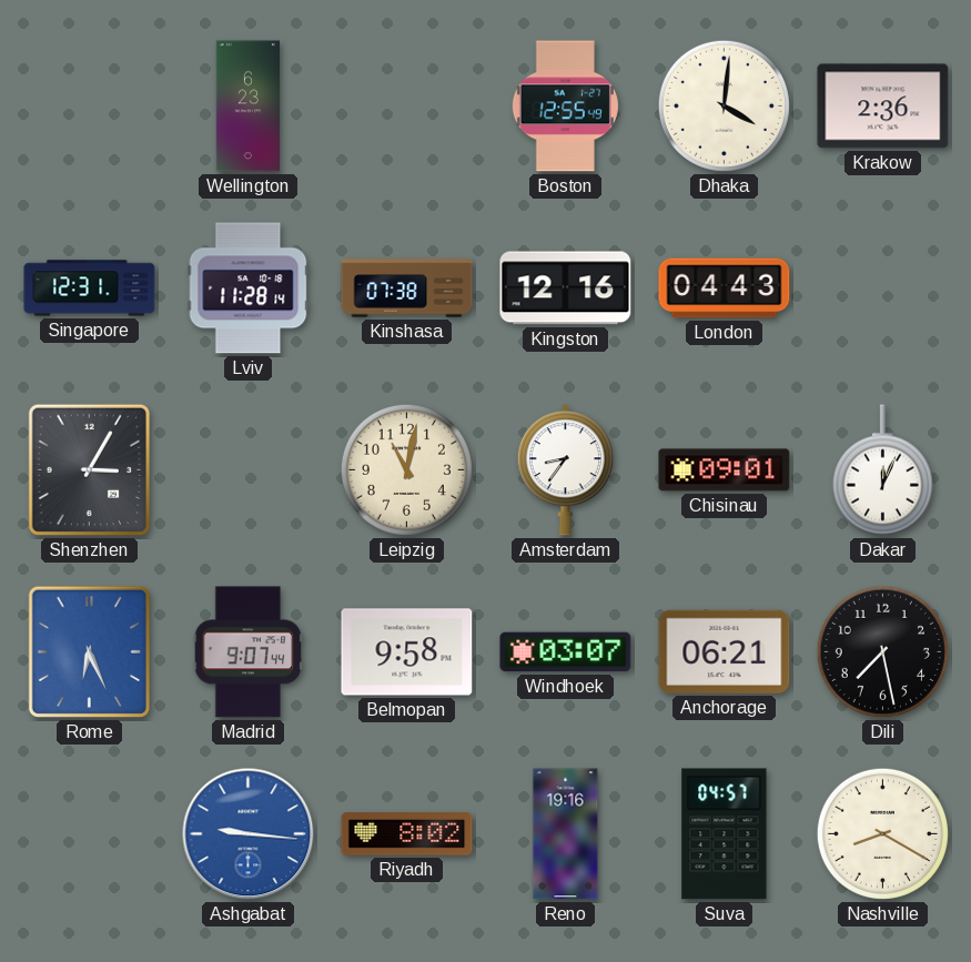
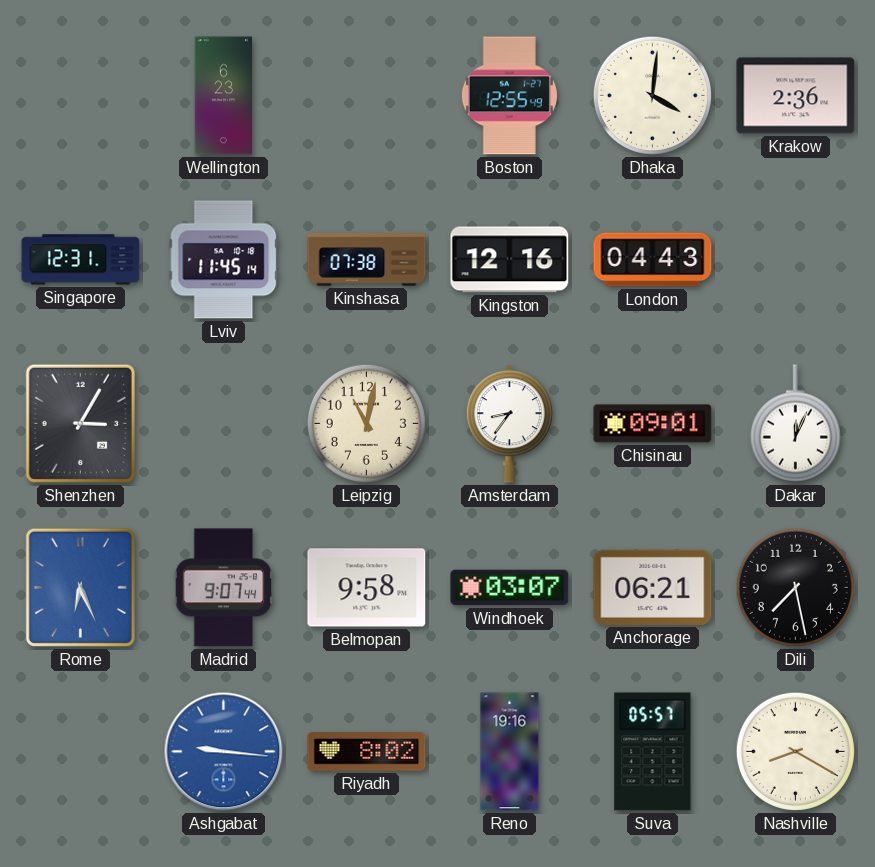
Lviv: 11:28 -> 11:45
Suva: 04:57 -> 05:57
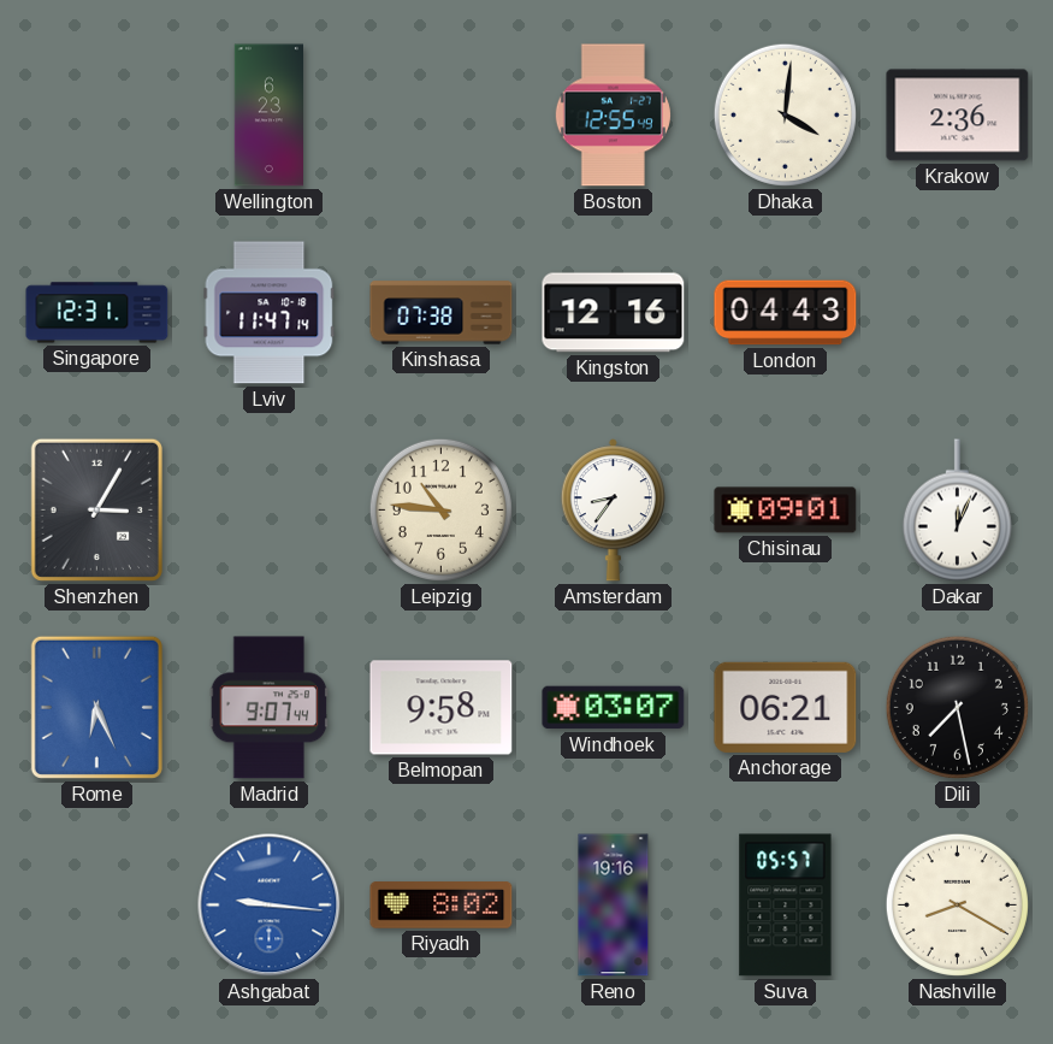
Lviv: 11:45 -> 11:47
Leipzig: 11:02 -> 10:46
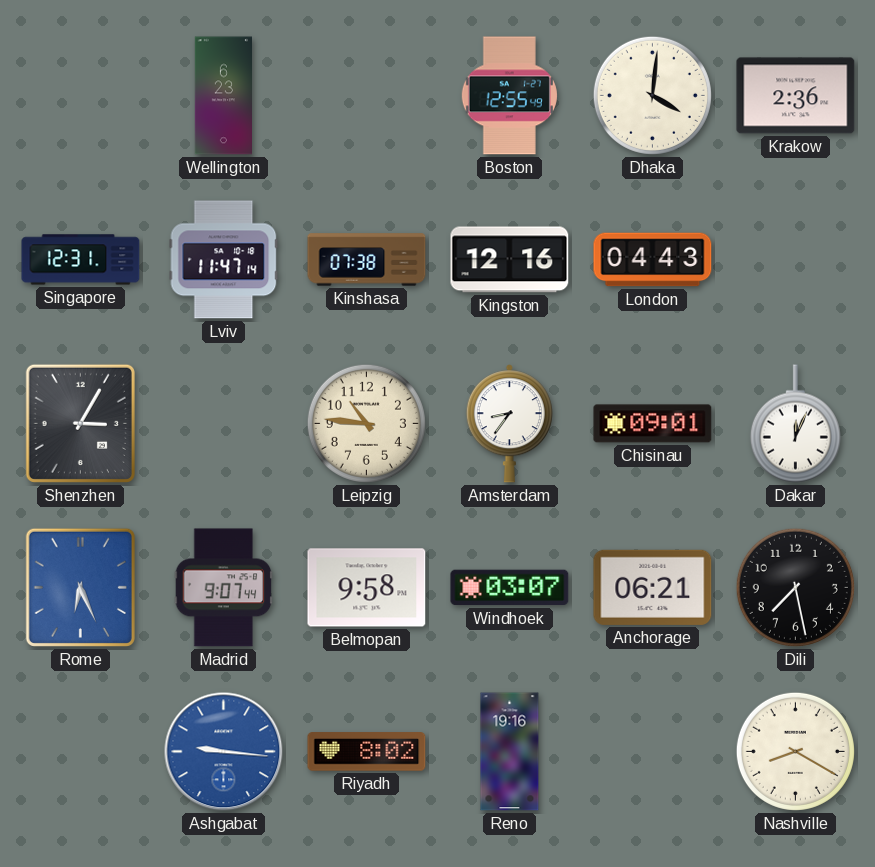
Suva: 05:57 -> none
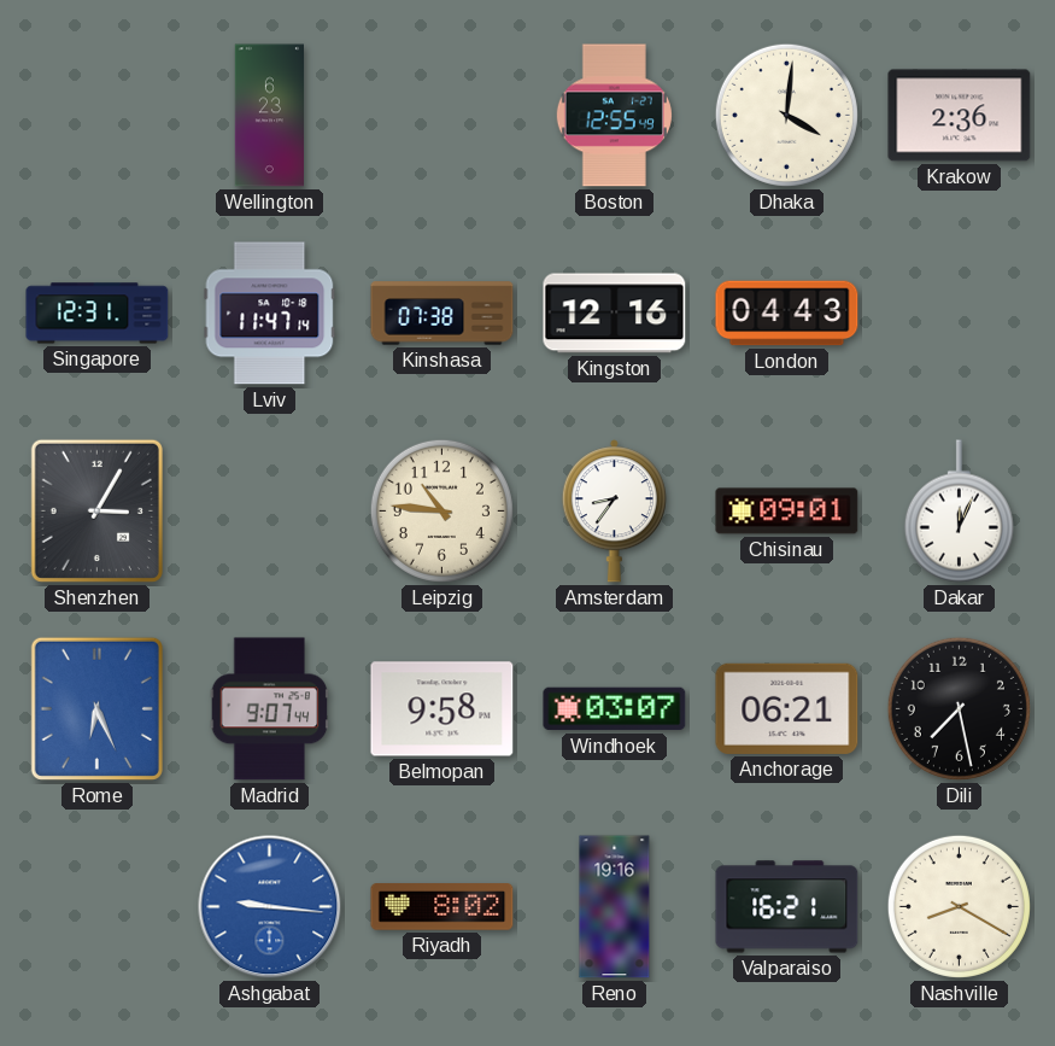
Valparaiso: none -> 16:21
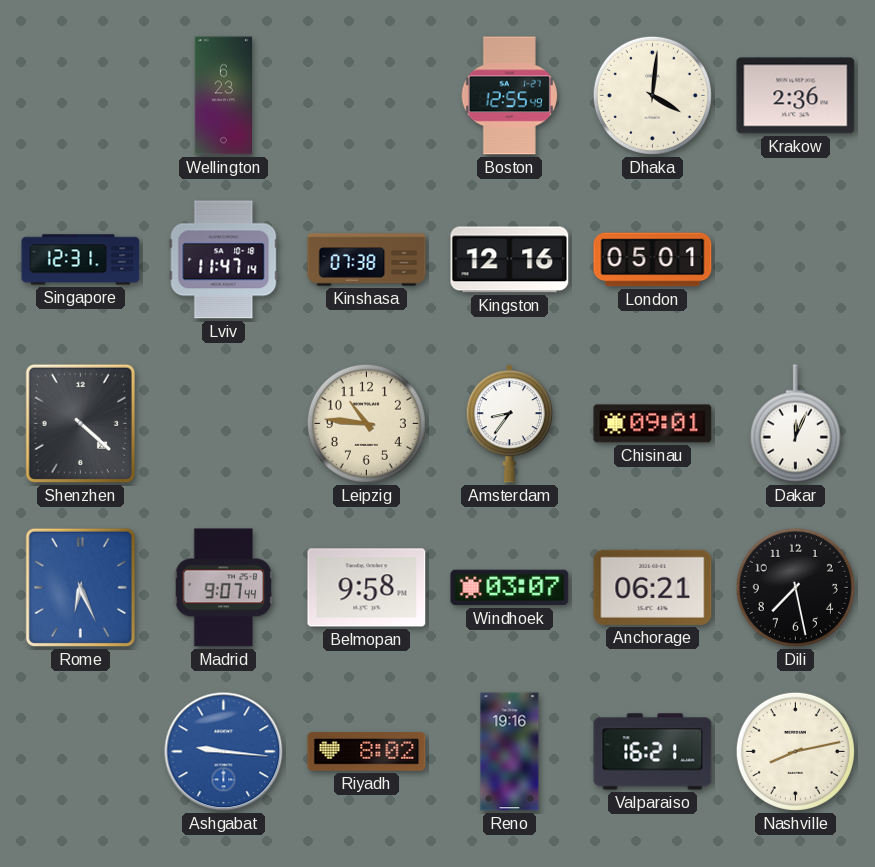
London: 04:43 -> 05:01
Shenzhen: 3:05 -> 4:22
Nashville: 8:20 -> 8:13
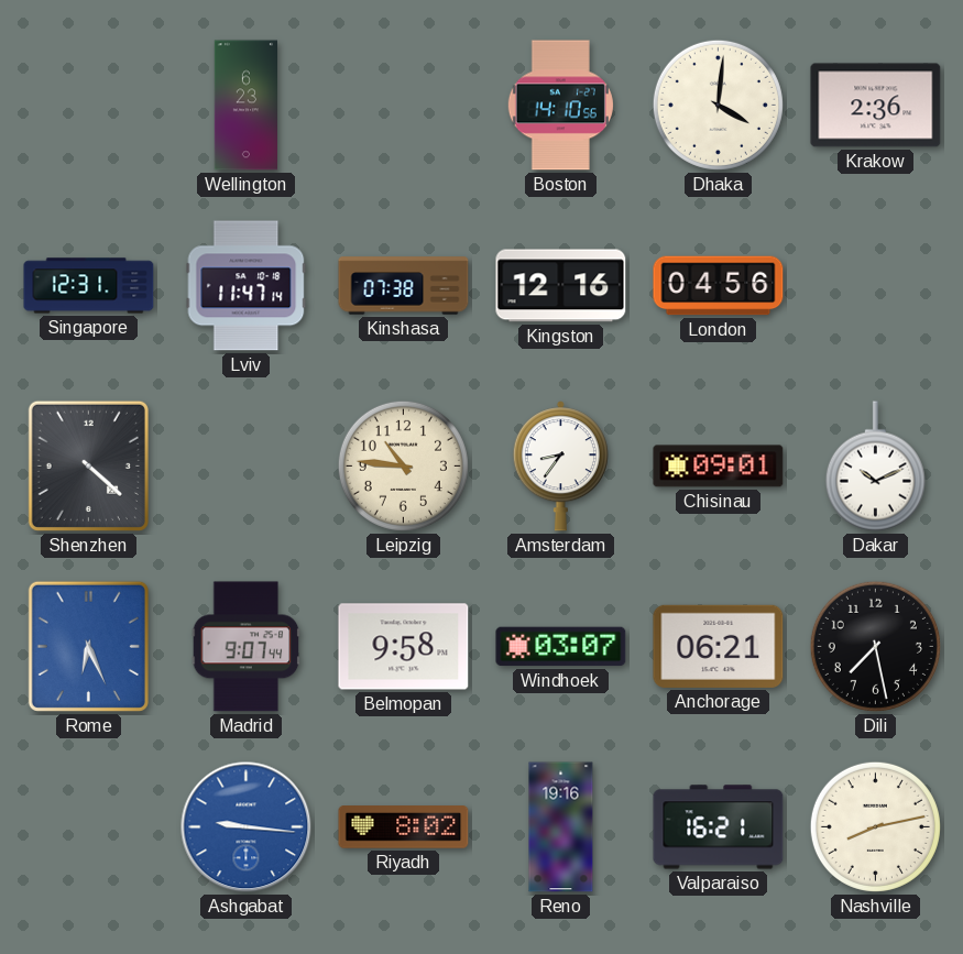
Boston: 12:55 -> 14:10
London: 05:01 -> 04:56
Dakar: 12:04 -> 10:11
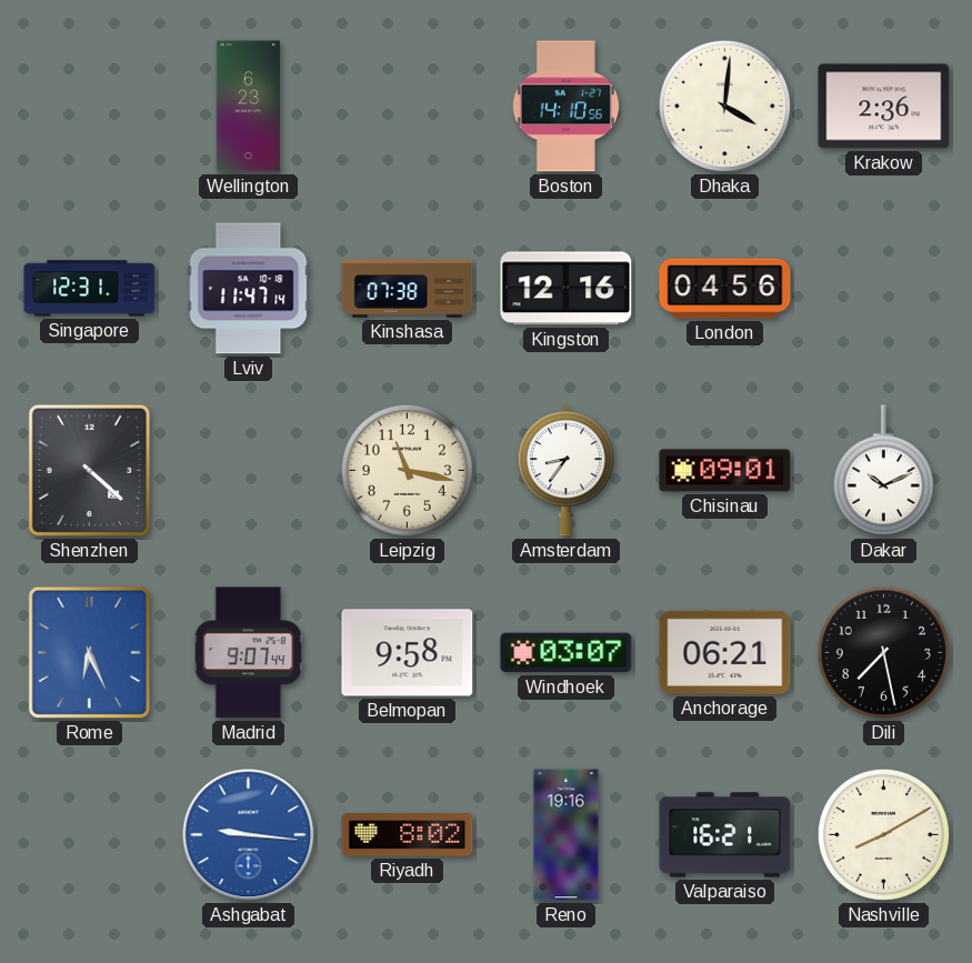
Leipzig: 10:46 -> 11:17
Nashville: 8:13 -> 8:10
